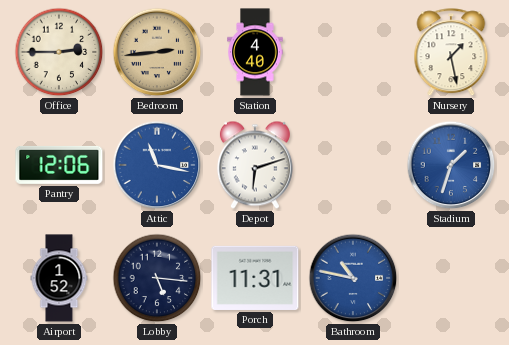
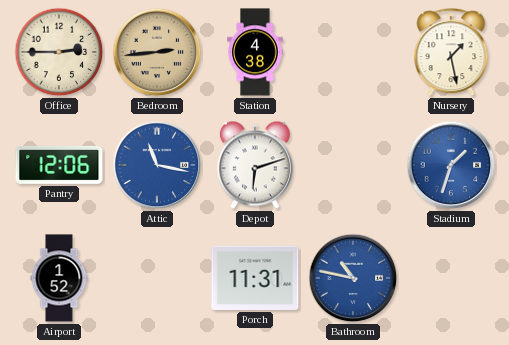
Station: 4:40 -> 4:38
Lobby: 5:16 -> none
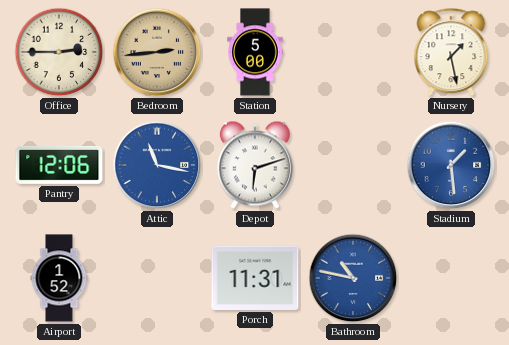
Station: 4:38 -> 5:00
Stadium: 1:33 -> 1:29
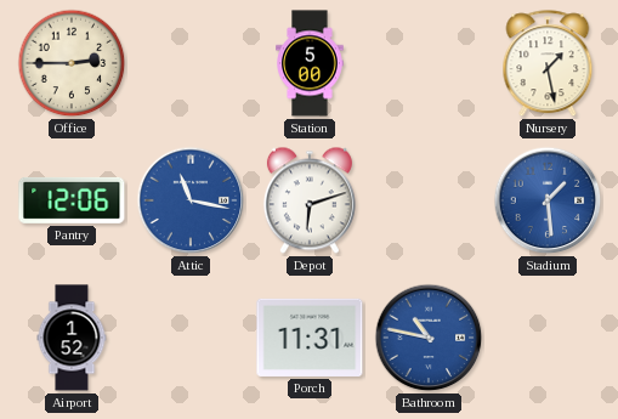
Bedroom: 2:44 -> none
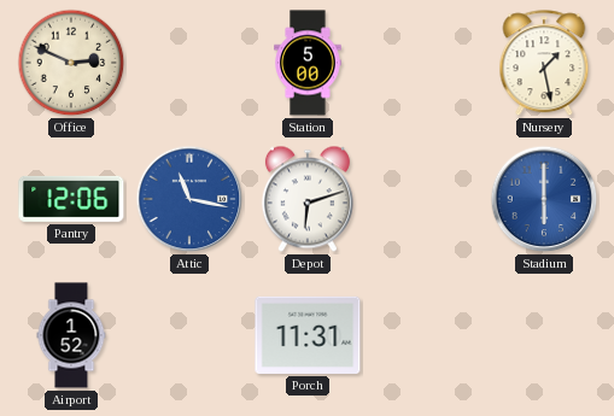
Office: 2:45 -> 2:49
Stadium: 1:29 -> 6:00
Bathroom: 10:47 -> none
